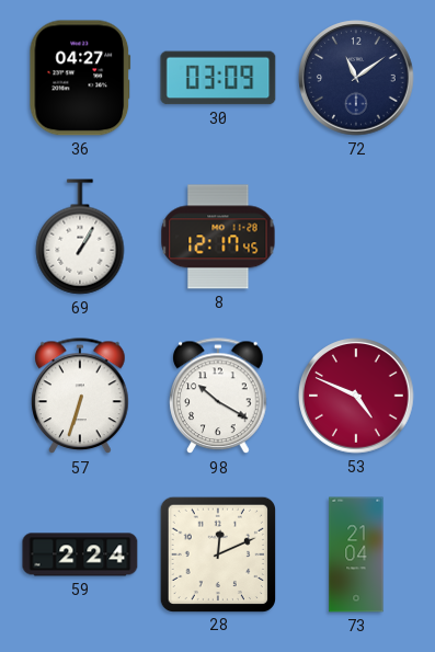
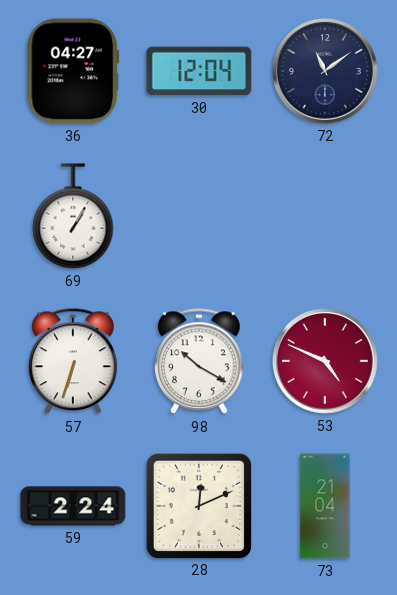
30: 03:09 -> 12:04
8: 12:17 -> none
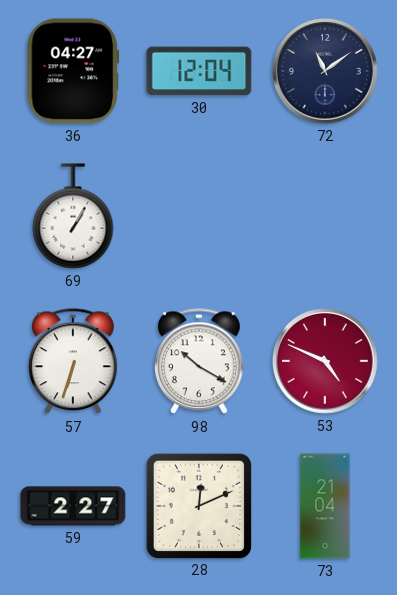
59: 2:24 -> 2:27
